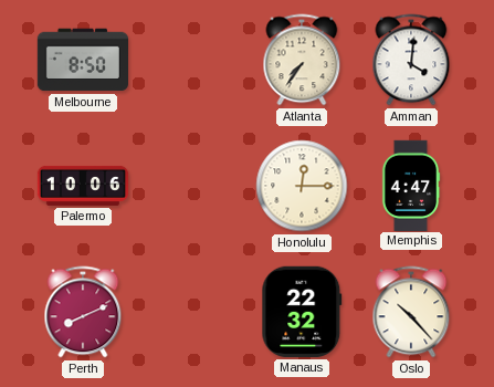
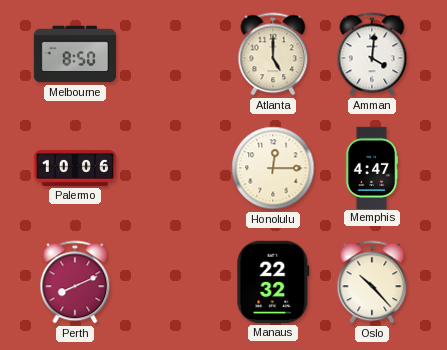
Atlanta: 7:36 -> 5:00
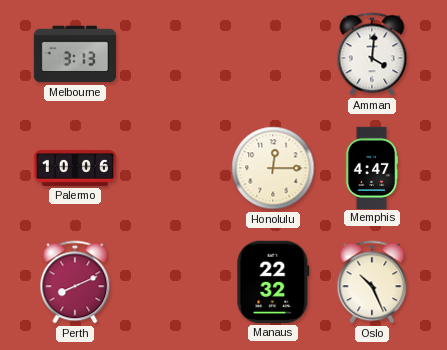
Melbourne: 8:50 -> 3:13
Atlanta: 5:00 -> none
Oslo: 10:23 -> 10:26
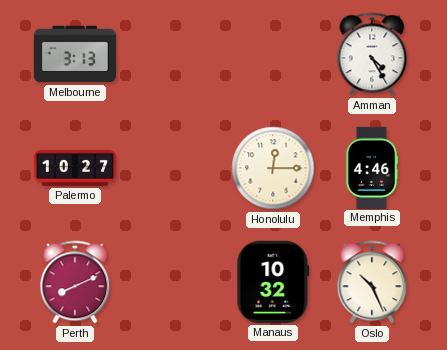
Amman: 4:01 -> 4:25
Palermo: 10:06 -> 10:27
Memphis: 4:47 -> 4:46
Manaus: 22:32 -> 10:32
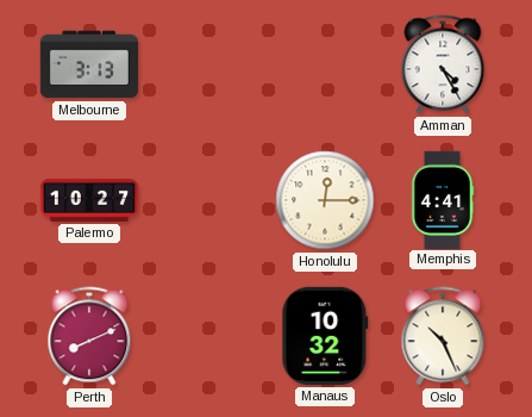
Memphis: 4:46 -> 4:41
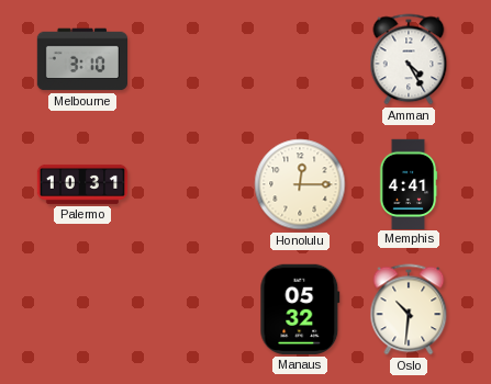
Melbourne: 3:13 -> 3:10
Palermo: 10:27 -> 10:31
Perth: 8:11 -> none
Manaus: 10:32 -> 05:32
Oslo: 10:26 -> 10:31
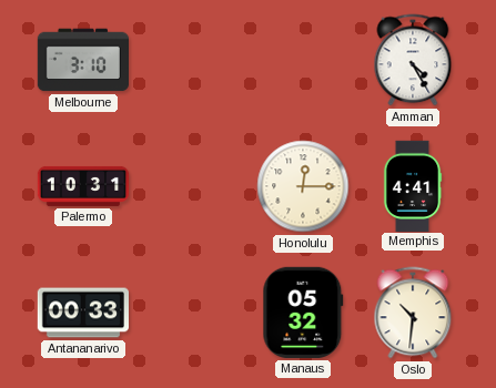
Antananarivo: none -> 00:33
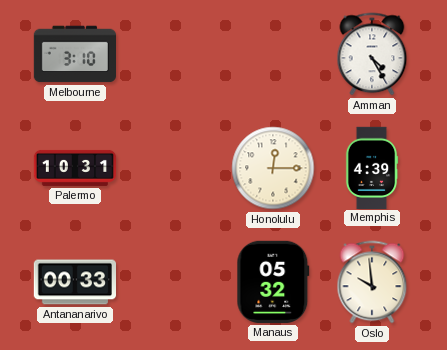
Memphis: 4:41 -> 4:39
Oslo: 10:31 -> 9:59
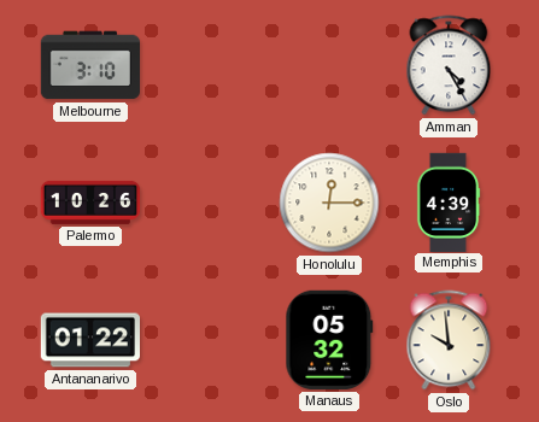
Palermo: 10:31 -> 10:26
Antananarivo: 00:33 -> 01:22
